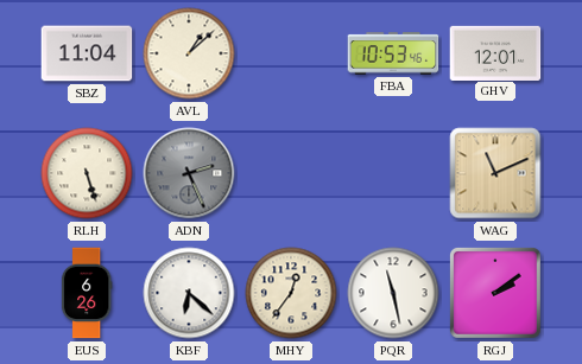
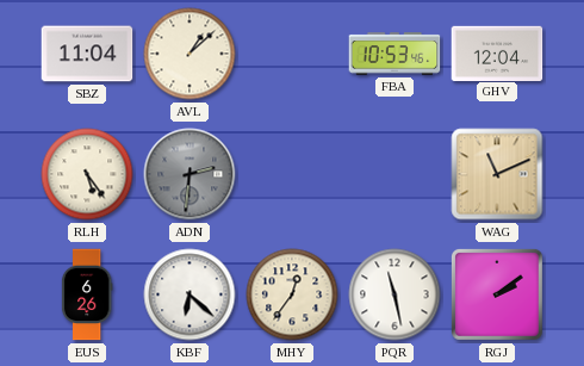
GHV: 12:01 -> 12:04
RLH: 5:27 -> 5:24
ADN: 2:26 -> 2:31
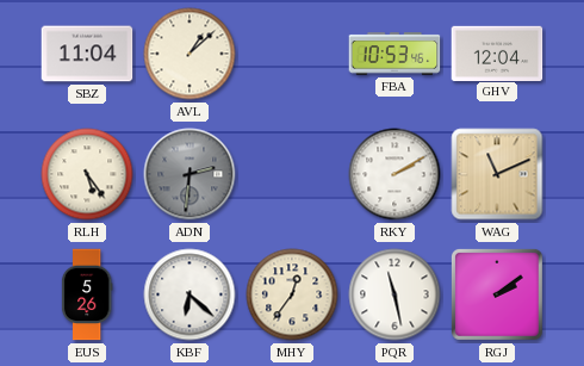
RKY: none -> 2:10
EUS: 6:26 -> 5:26
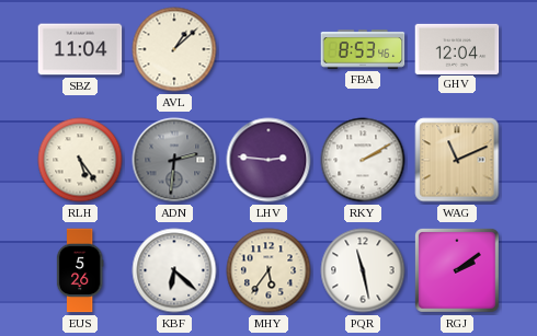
FBA: 10:53 -> 8:53
LHV: none -> 2:46
MHY: 12:36 -> 5:36
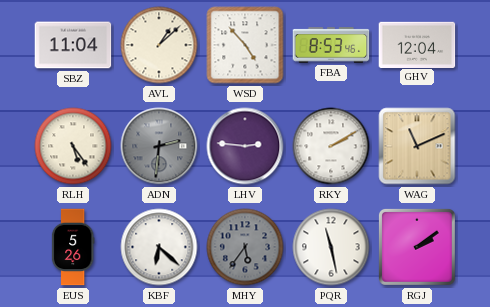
WSD: none -> 4:53
MHY dial: cream -> grey
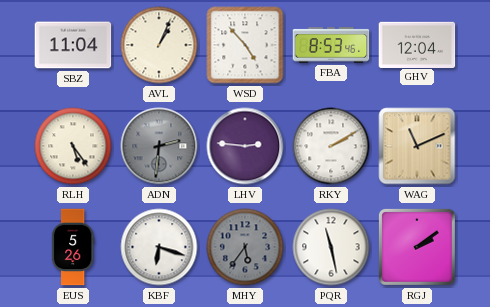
AVL: 1:08 -> 1:04
KBF: 6:22 -> 6:18
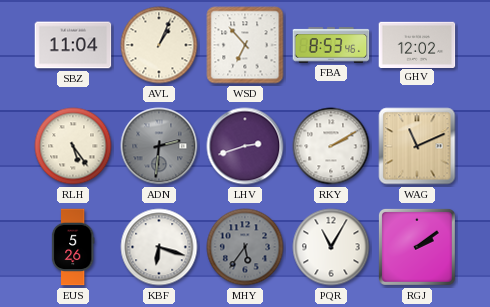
WSD: 4:53 -> 6:53
GHV: 12:04 -> 12:02
LHV: 2:46 -> 2:42
PQR: 11:28 -> 11:05
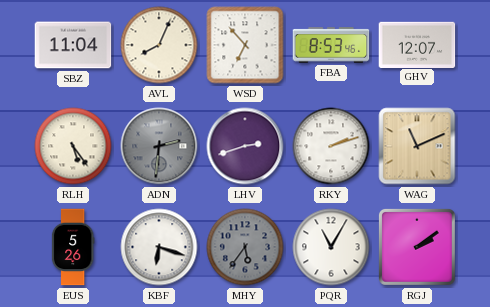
AVL: 1:04 -> 8:04
GHV: 12:02 -> 12:07
RKY: 2:10 -> 2:12
